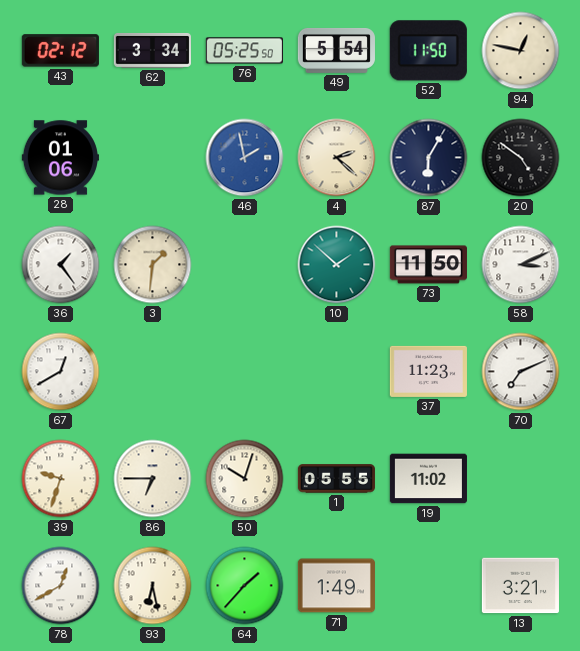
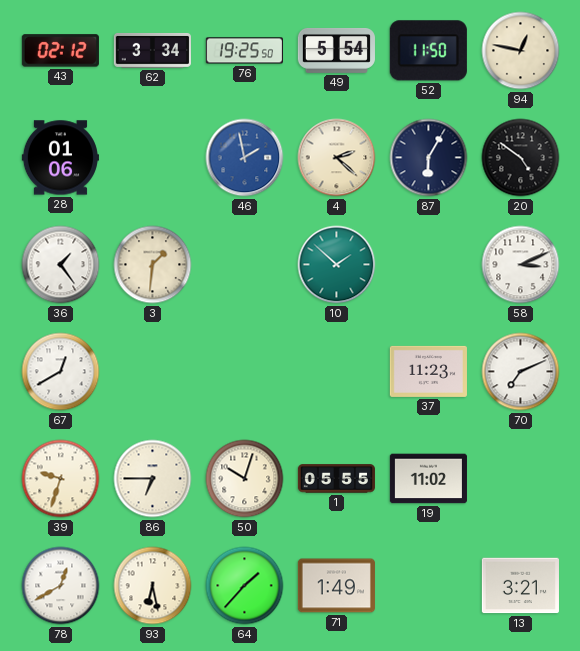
76: 05:25 -> 19:25
73: 11:50 -> none
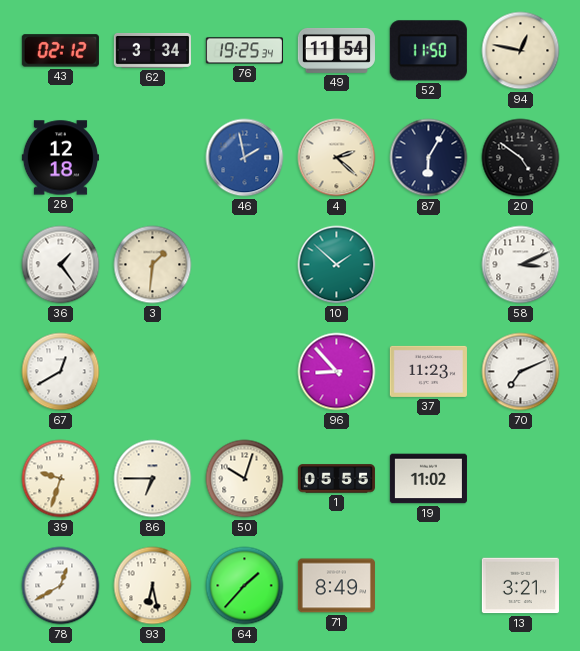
76: 19:25:50 -> 19:25:34
49: 5:54 -> 11:54
28: 01:06 -> 12:18
96: none -> 8:53
71: 1:49 -> 8:49
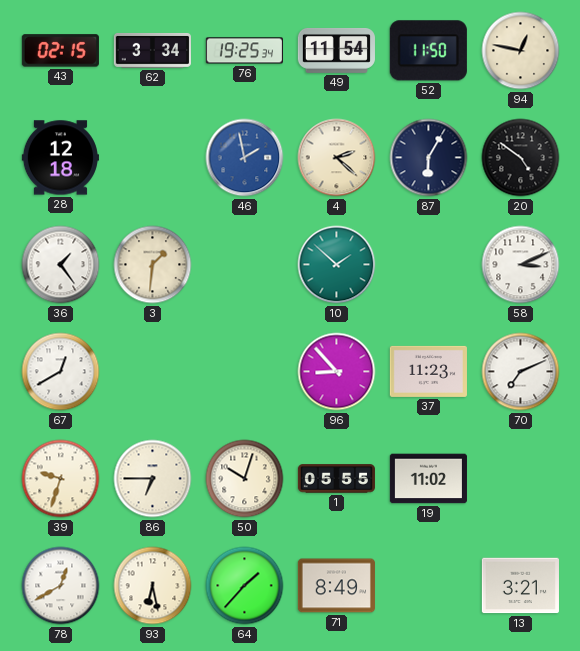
43: 02:12 -> 02:15
